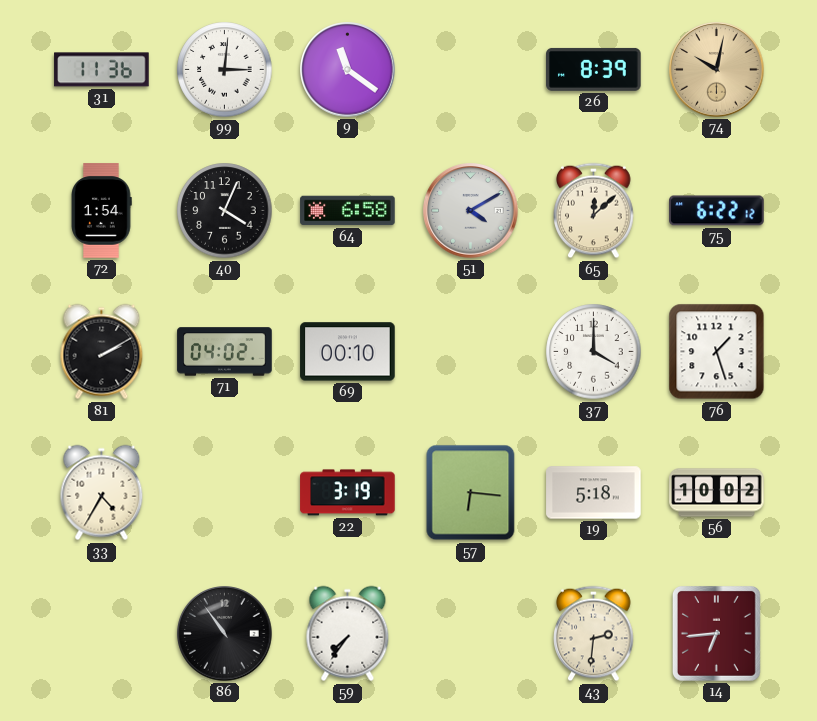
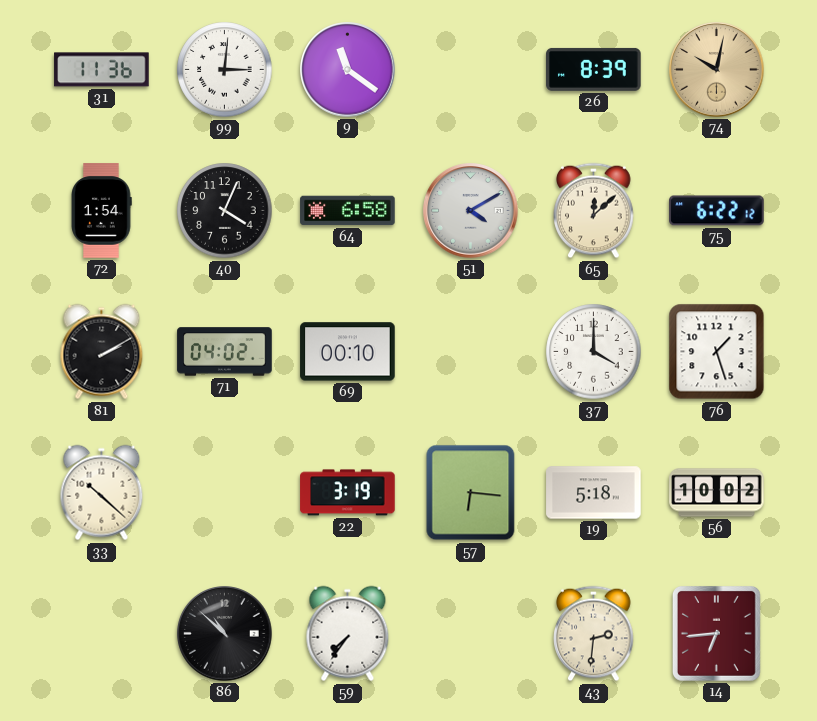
33: 4:35 -> 10:22
86: 10:54 -> 10:52
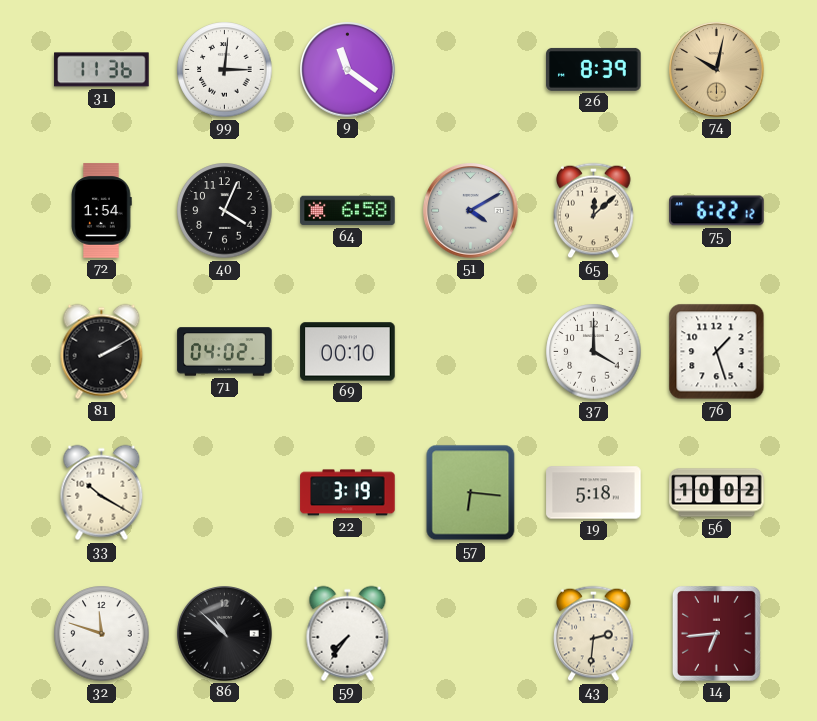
33: 10:22 -> 10:20
32: none -> 11:48
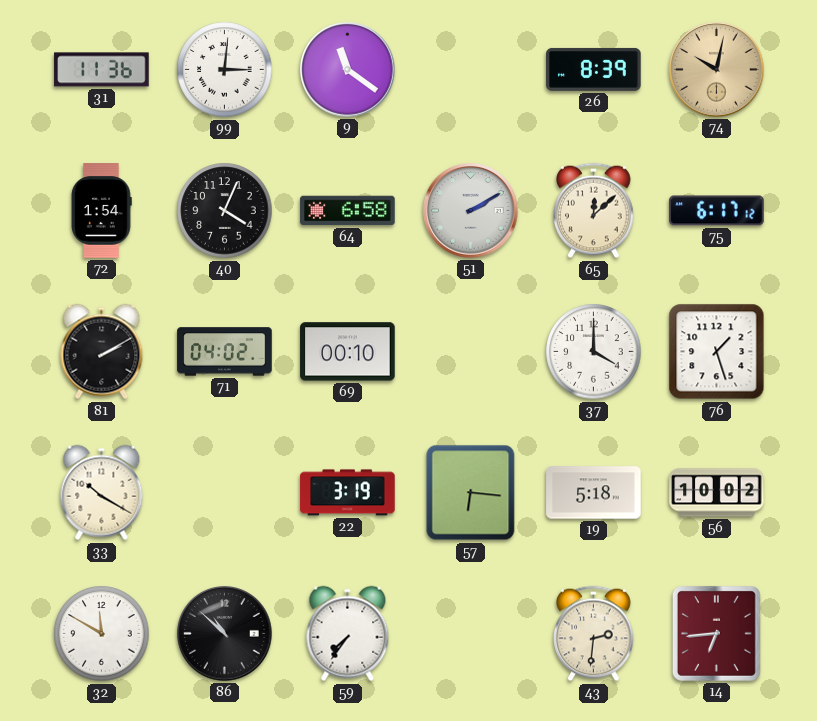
51: 4:10 -> 2:10
75: 6:22 -> 6:17
32: 11:48 -> 11:50
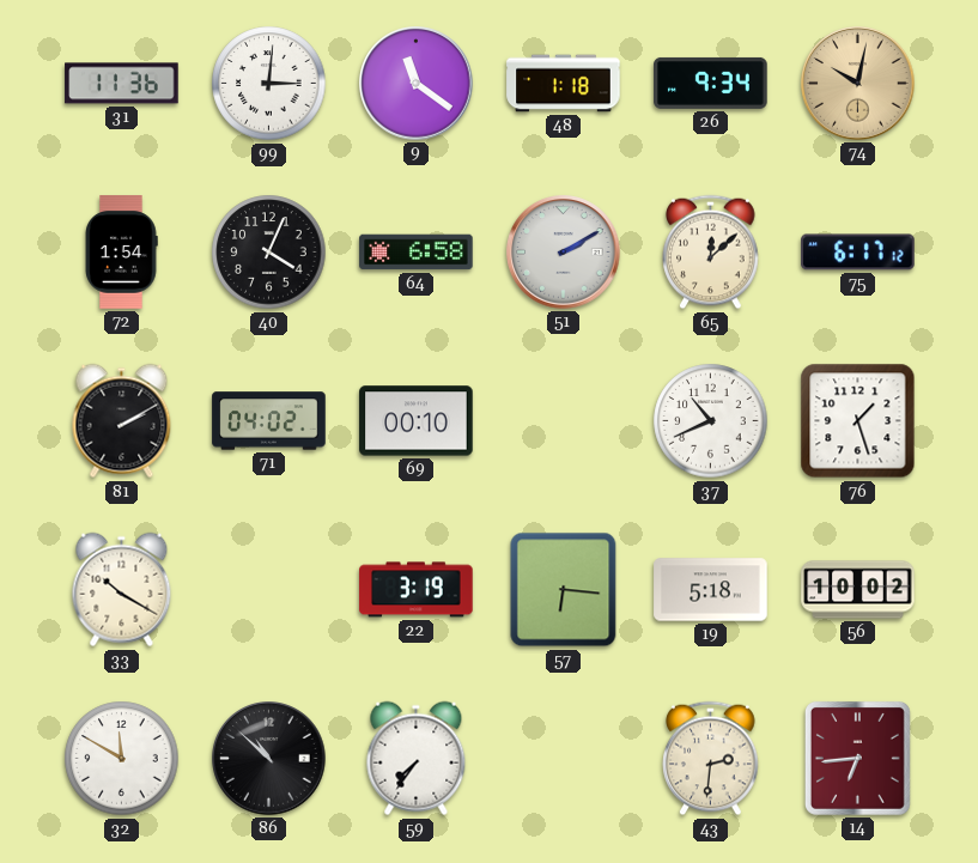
48: none -> 1:18
26: 8:39 -> 9:34
37: 4:00 -> 10:41
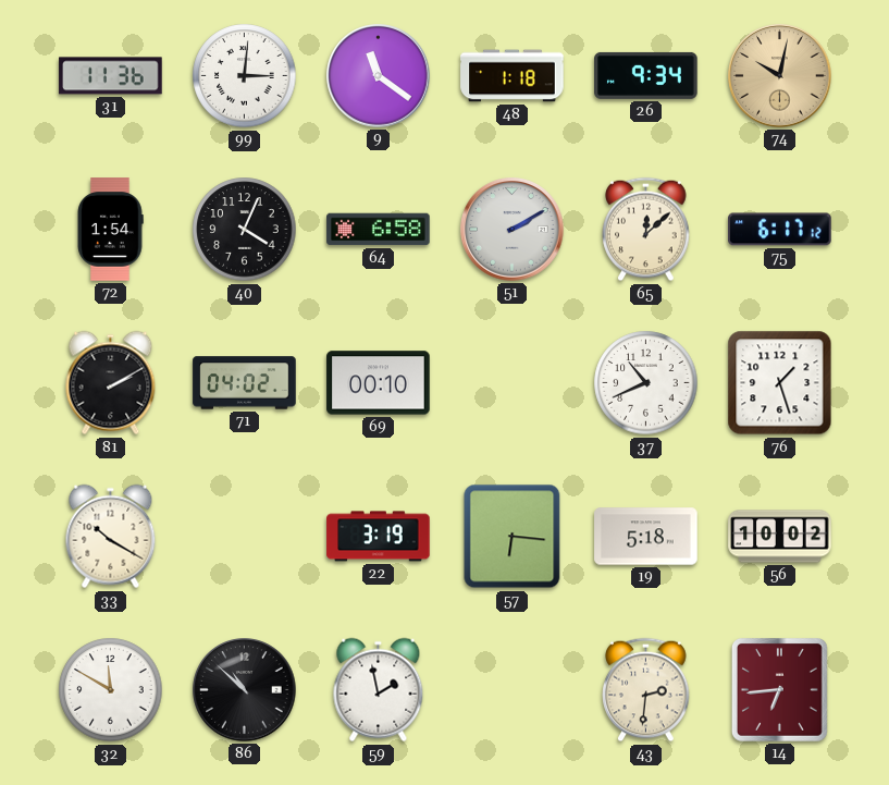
59: 7:36 -> 1:58
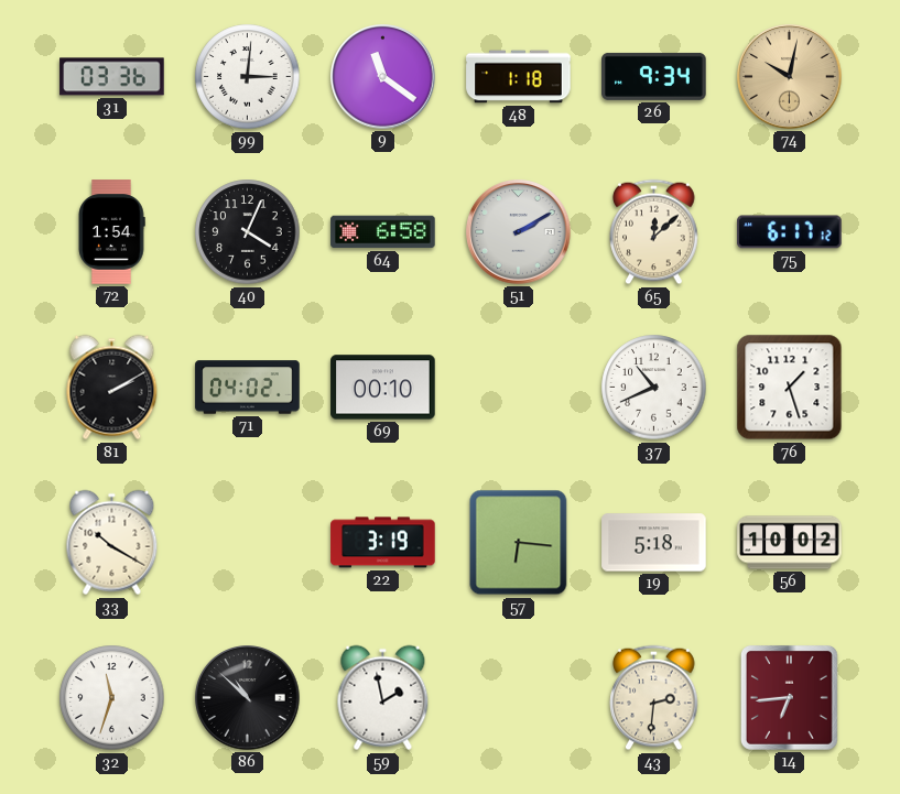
31: 11:36 -> 03:36
32: 11:50 -> 11:33
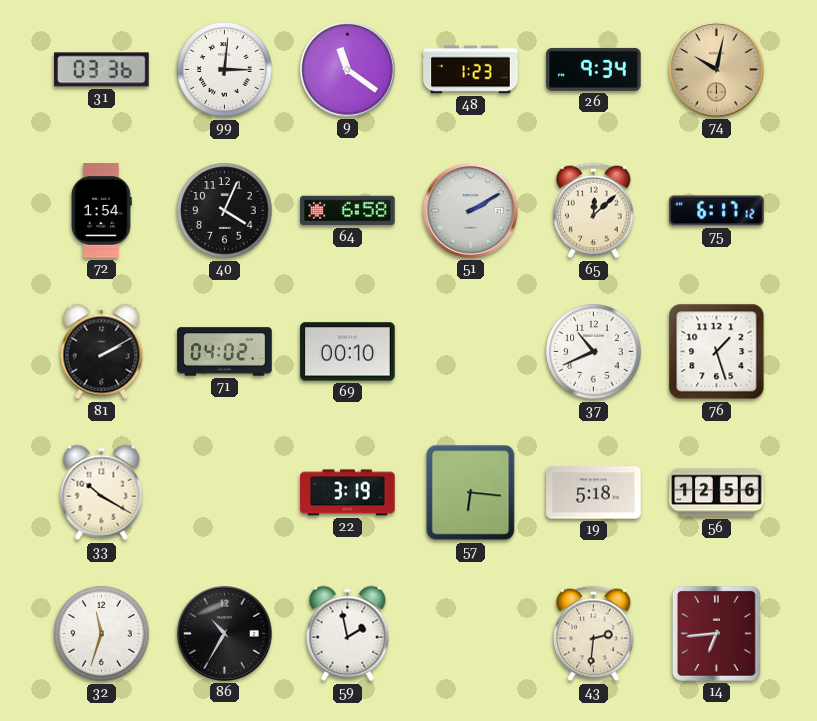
48: 1:18 -> 1:23
56: 10:02 -> 12:56
86: 10:52 -> 10:35
